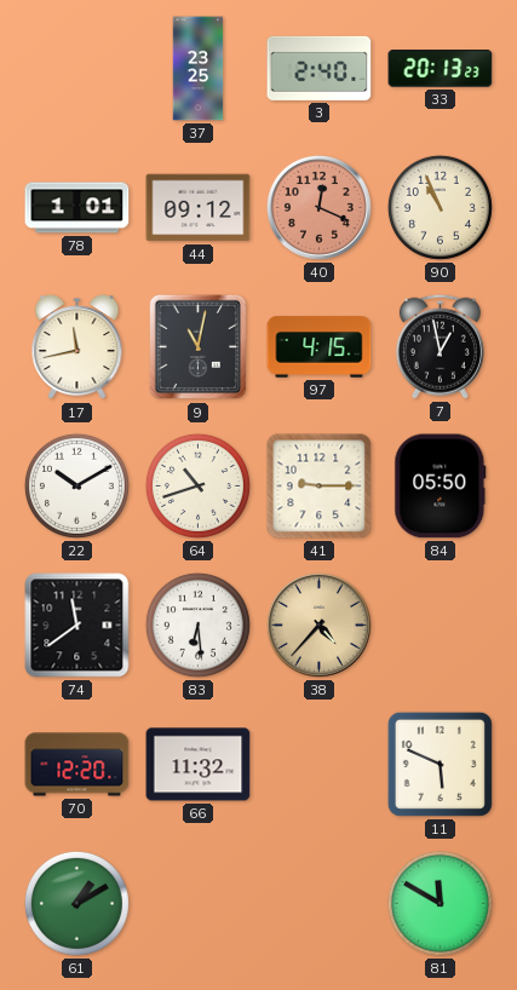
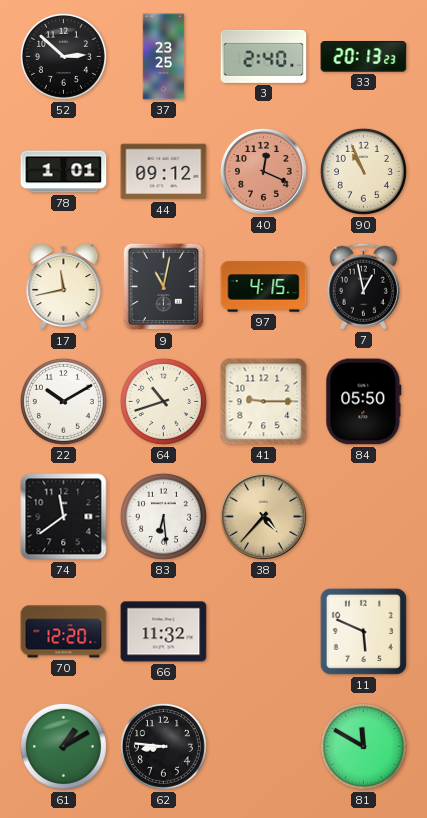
52: none -> 2:52
62: none -> 8:46
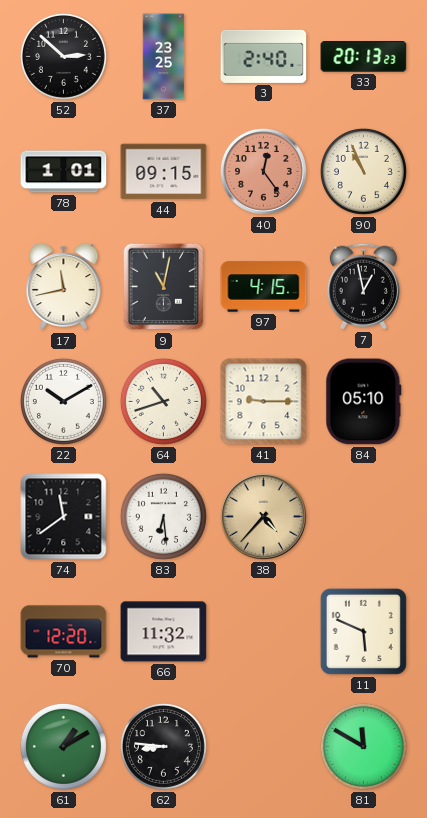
44: 09:12 -> 09:15
40: 12:19 -> 12:24
84: 05:50 -> 05:10
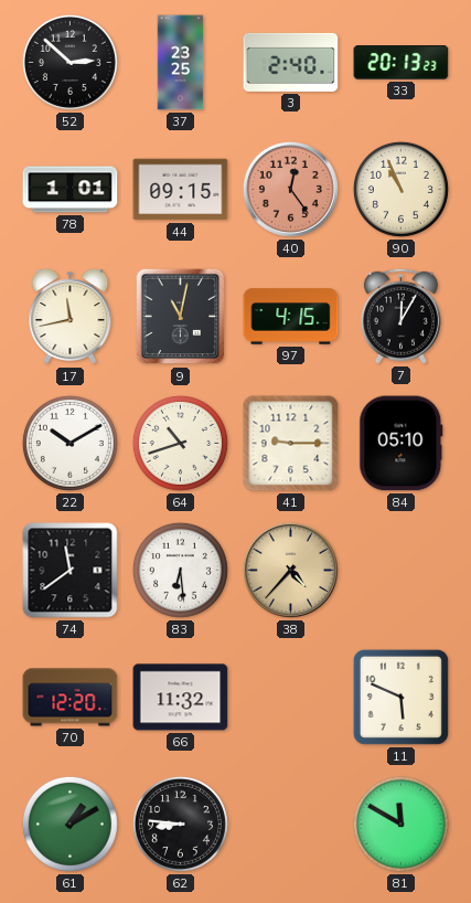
7: 12:58 -> 12:05
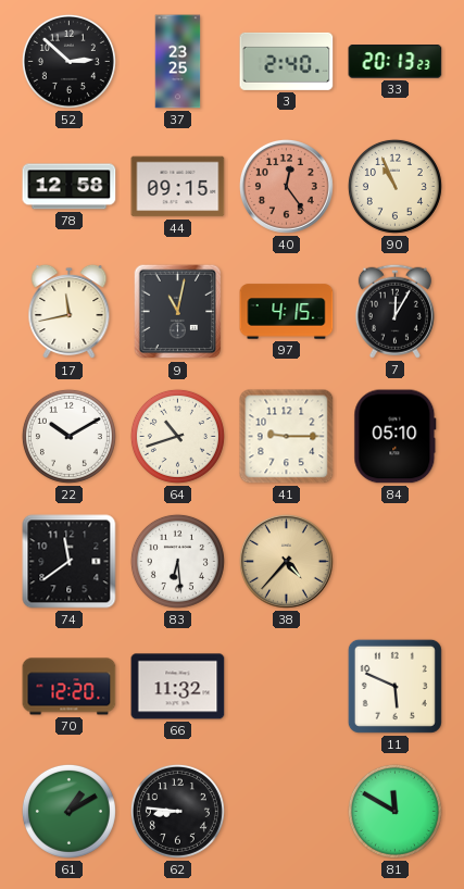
78: 1:01 -> 12:58
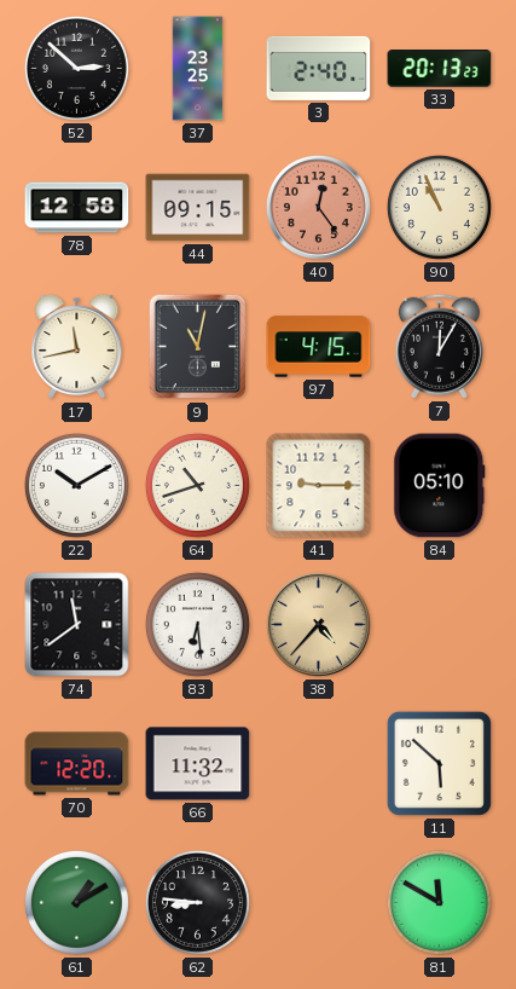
11: 5:49 -> 5:52
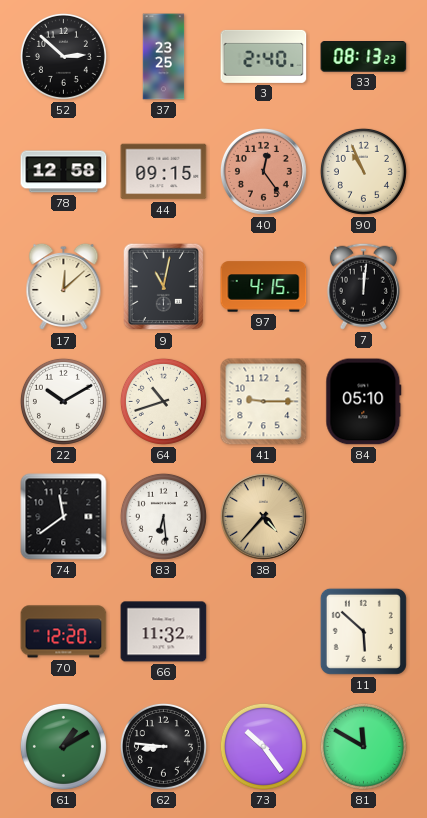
33: 20:13 -> 08:13
17: 11:43 -> 12:08
7: 12:05 -> 12:01
73: none -> 10:24
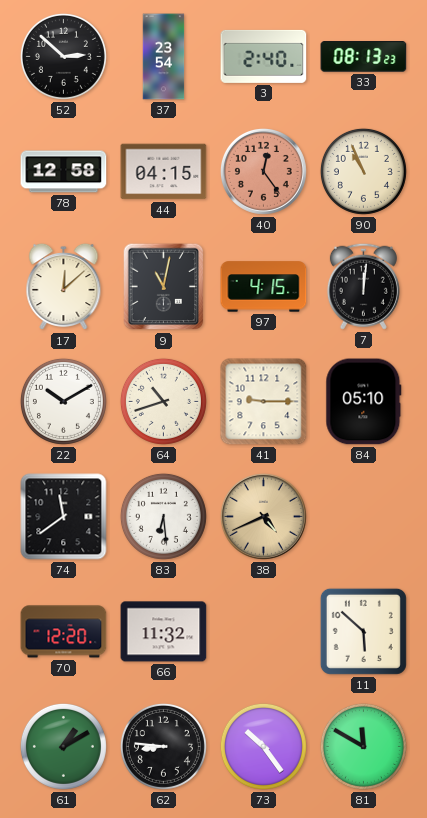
37: 23:25 -> 23:54
44: 09:15 -> 04:15
38: 4:37 -> 4:41
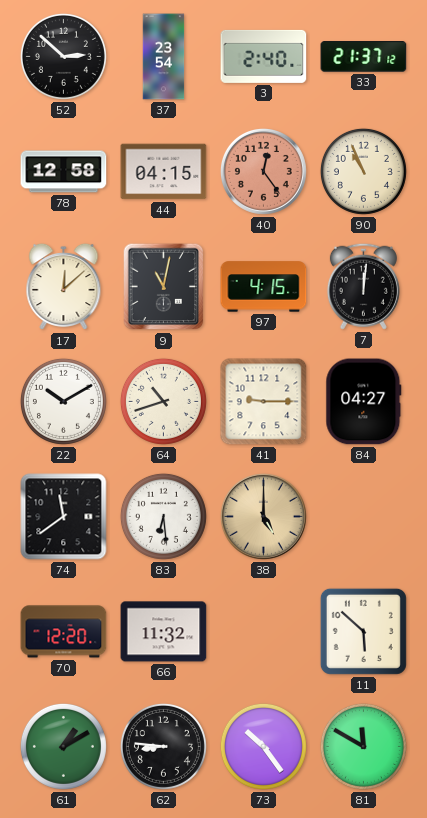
33: 08:13 -> 21:37
84: 05:10 -> 04:27
38: 4:41 -> 5:00
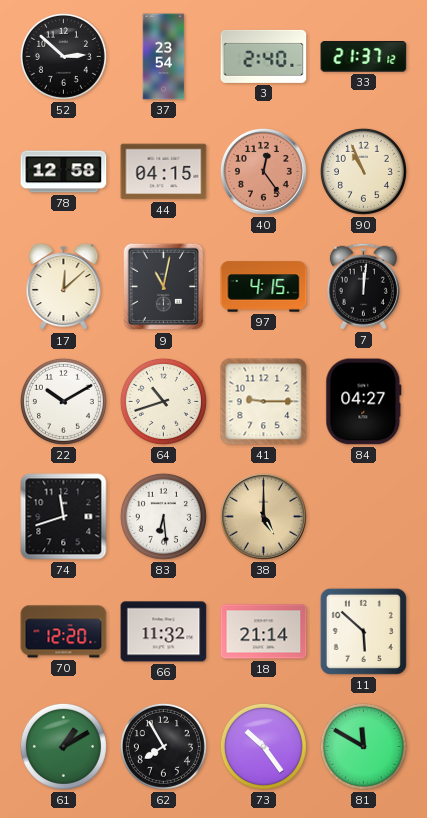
74: 11:39 -> 11:42
18: none -> 21:14
62: 8:46 -> 7:55
